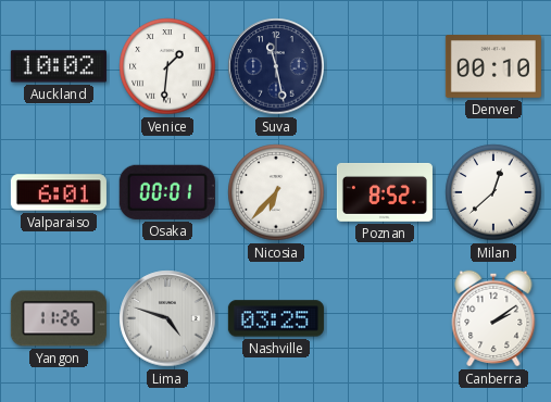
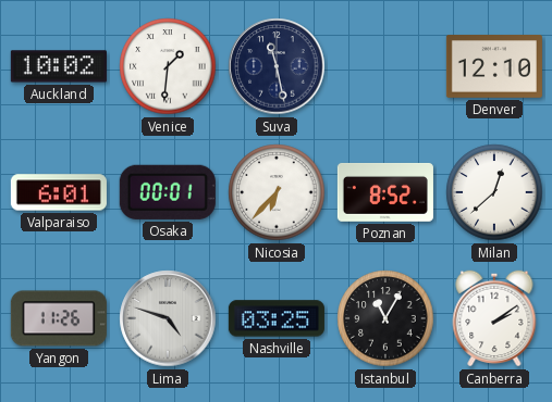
Denver: 00:10 -> 12:10
Istanbul: none -> 11:05
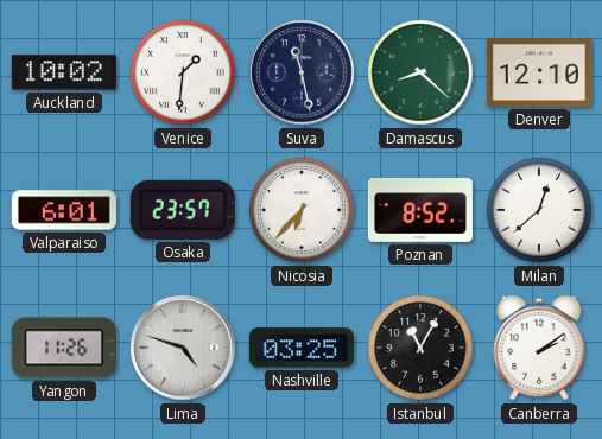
Damascus: none -> 8:22
Osaka: 00:01 -> 23:57
